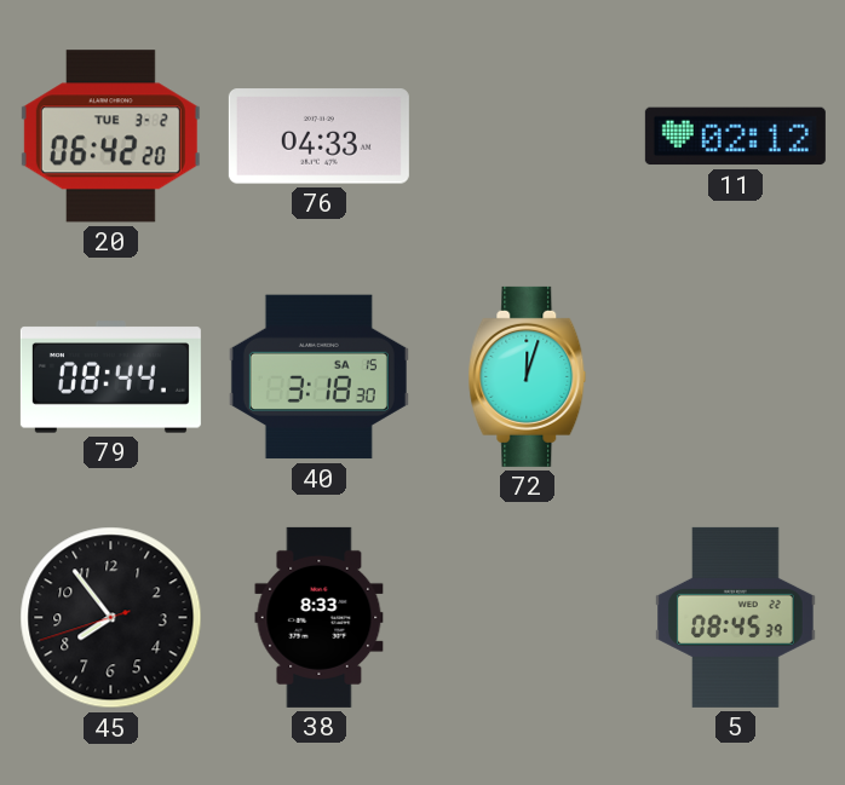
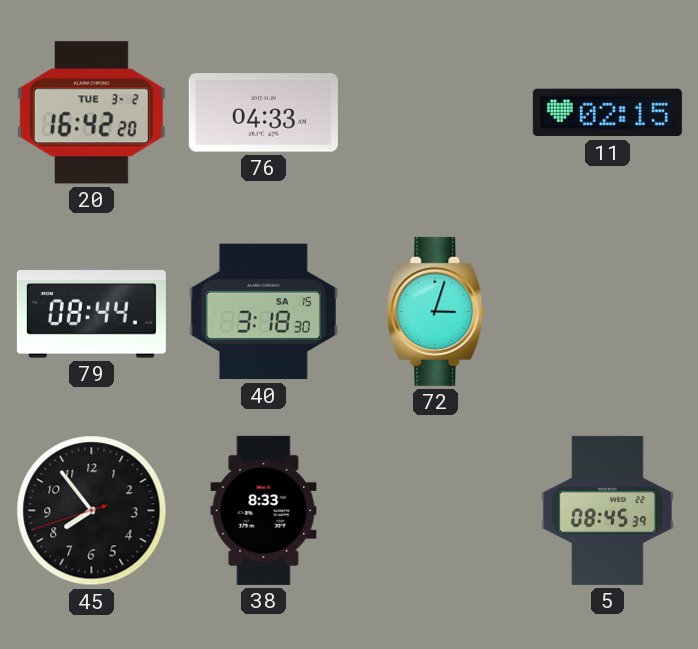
20: 06:42 -> 16:42
11: 02:12 -> 02:15
72: 12:03 -> 3:03
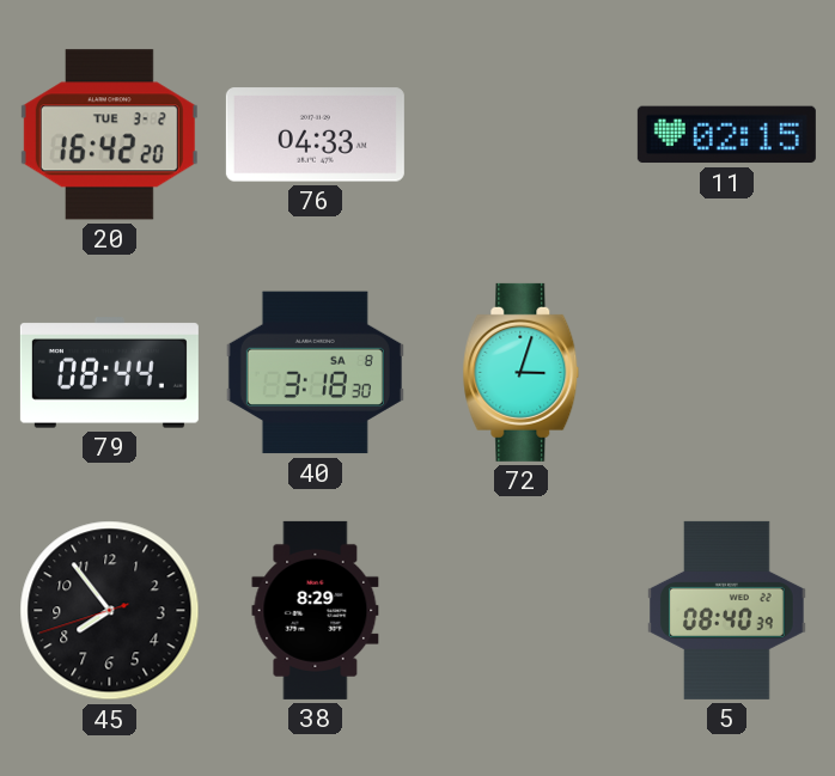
40 date: SA 15 -> SA 8
38: 8:33 -> 8:29
5: 08:45 -> 08:40
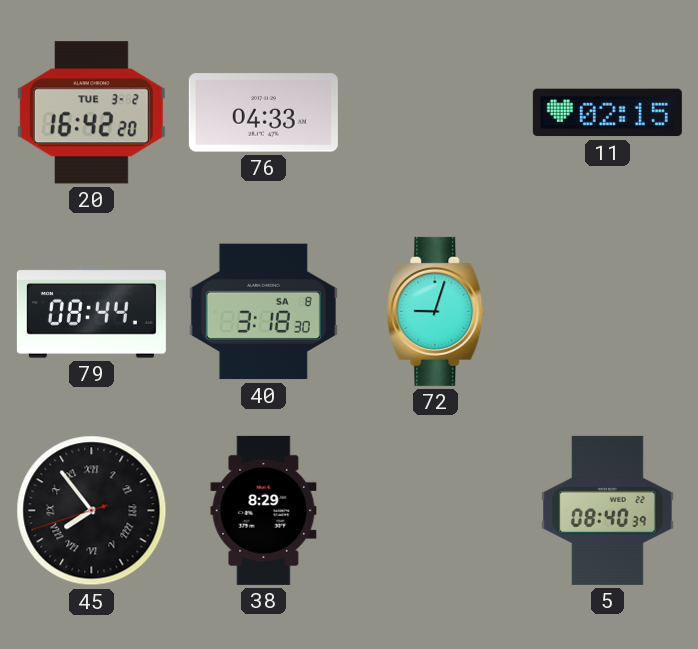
72: 3:03 -> 9:03
45 numerals: Arabic -> Roman
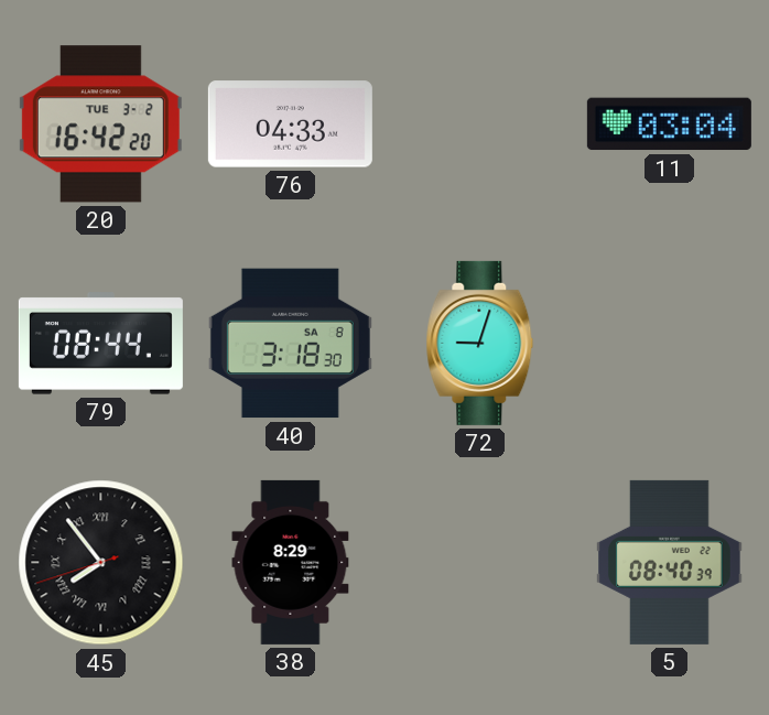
11: 02:15 -> 03:04
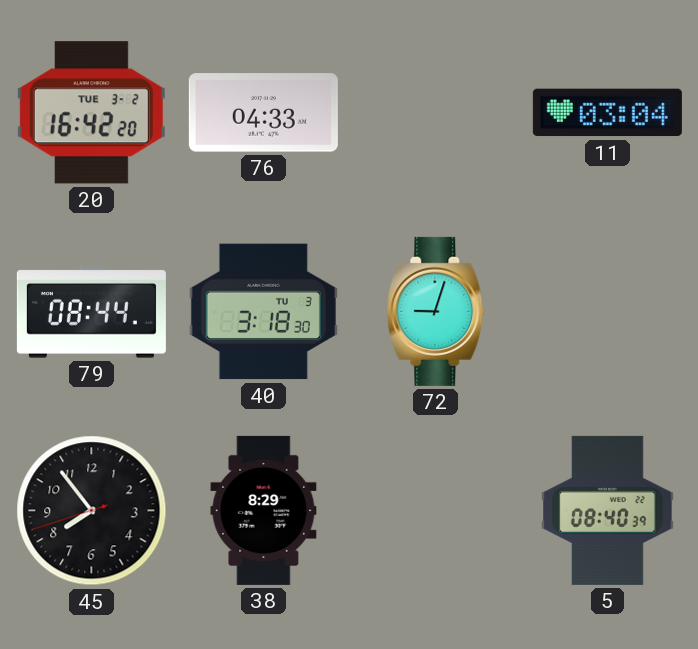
40 date: SA 8 -> TU 3
45 numerals: Roman -> Arabic
